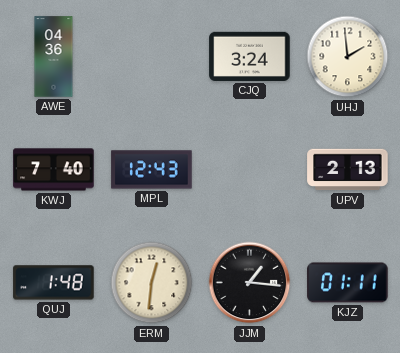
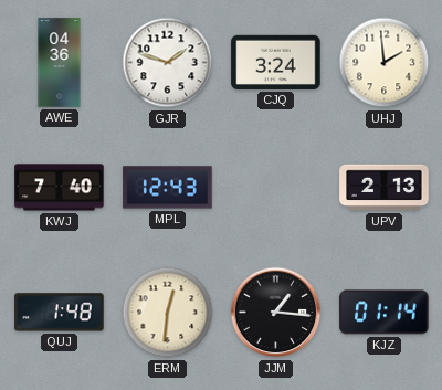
GJR: none -> 1:48
KJZ: 01:11 -> 01:14
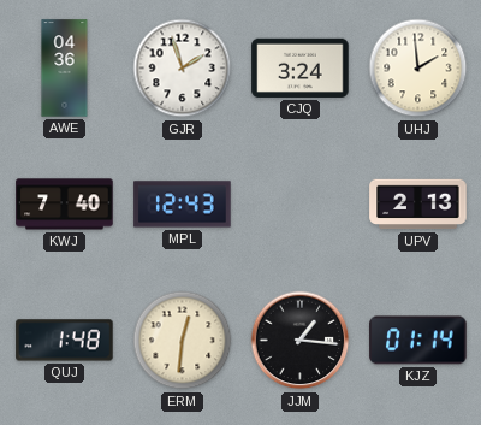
GJR: 1:48 -> 1:57
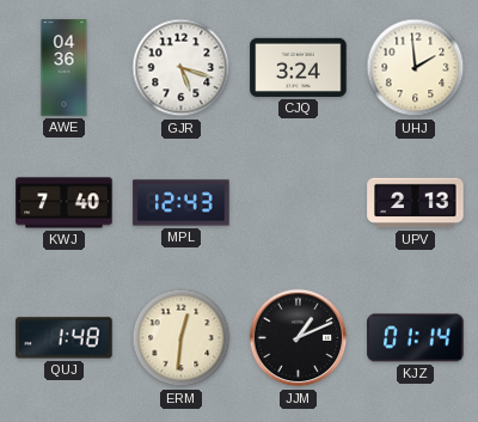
GJR: 1:57 -> 5:18
JJM: 1:16 -> 1:11
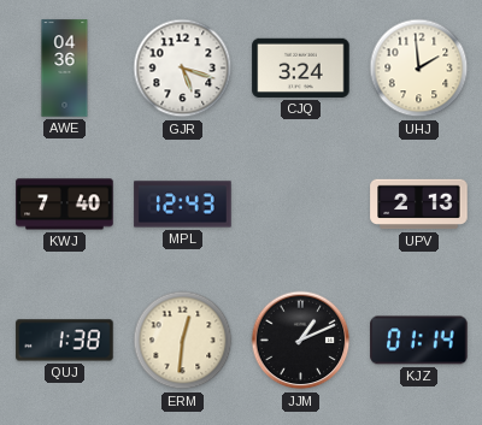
QUJ: 1:48 -> 1:38
